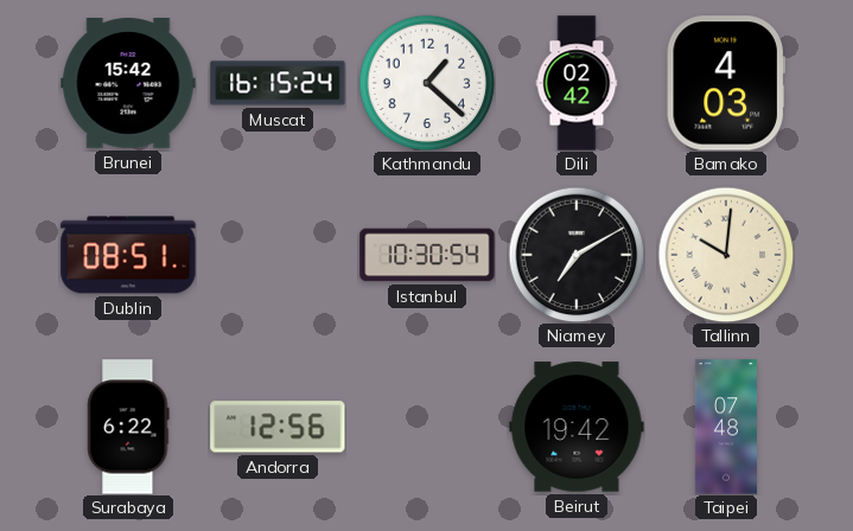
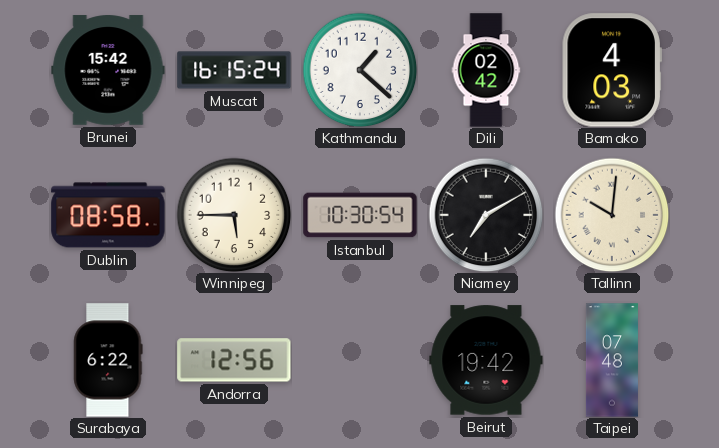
Dublin: 08:51 -> 08:58
Winnipeg: none -> 5:45
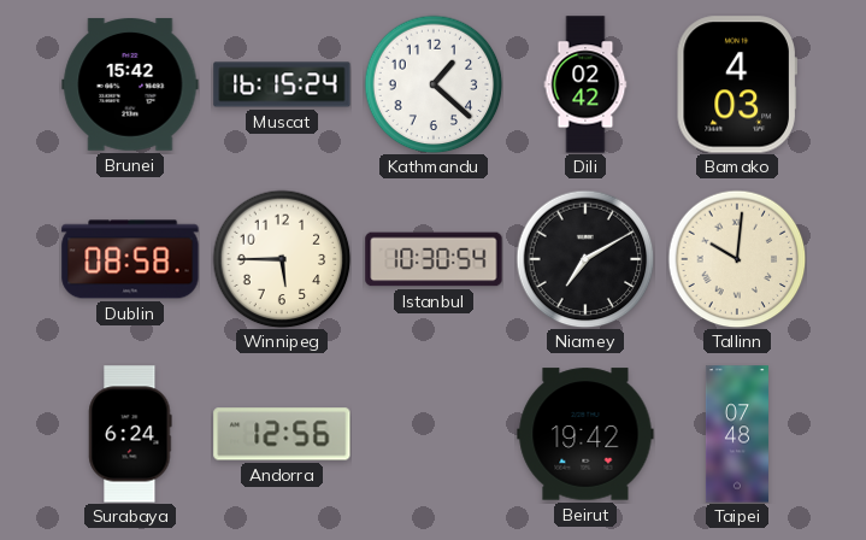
Surabaya: 6:22 -> 6:24
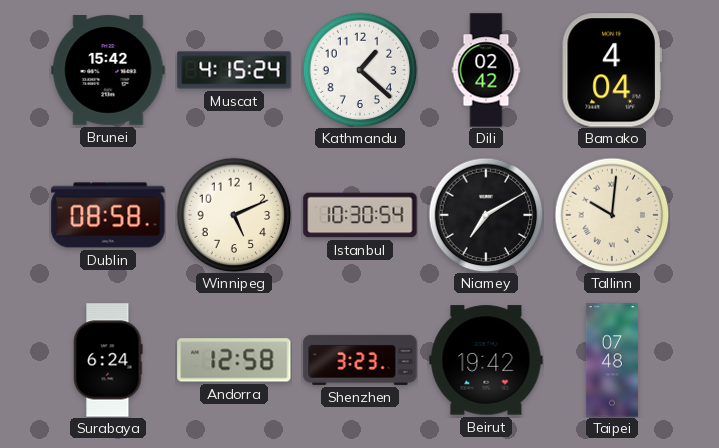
Muscat: 16:15 -> 4:15
Bamako: 4:03 -> 4:04
Winnipeg: 5:45 -> 5:11
Andorra: 12:56 -> 12:58
Shenzhen: none -> 3:23
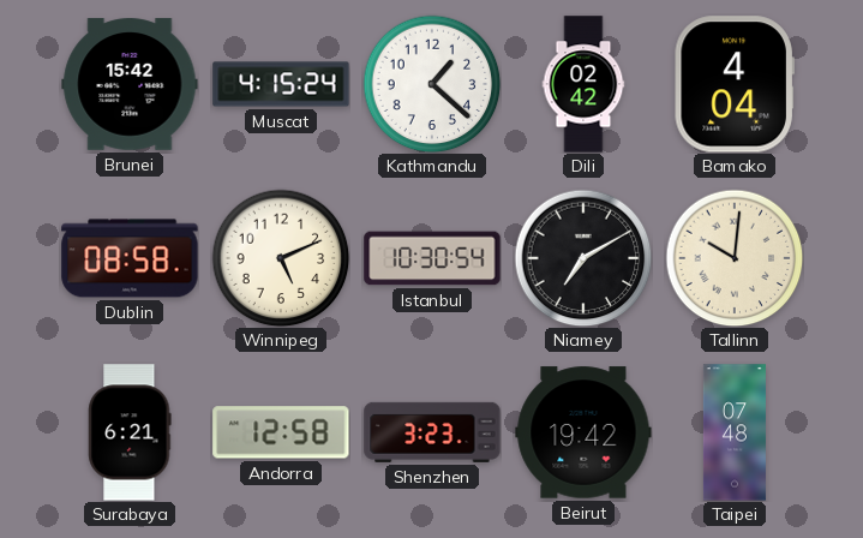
Surabaya: 6:24 -> 6:21
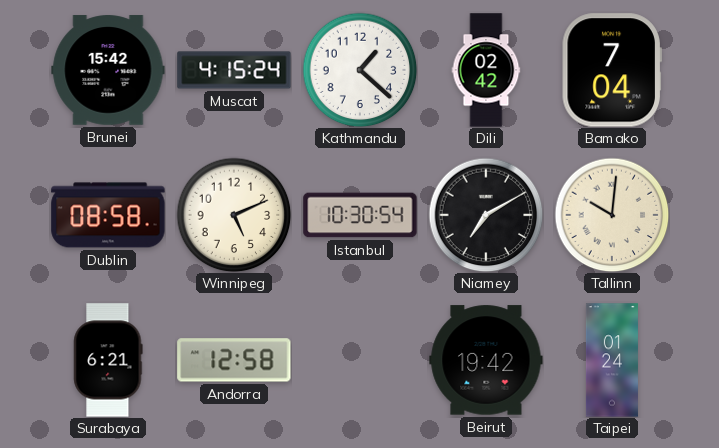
Bamako: 4:04 -> 7:04
Shenzhen: 3:23 -> none
Taipei: 07:48 -> 01:24
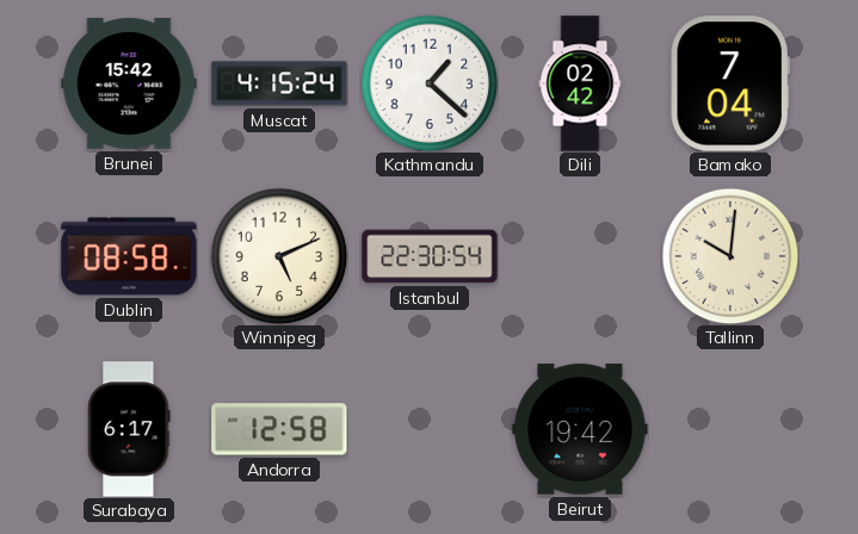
Istanbul: 10:30 -> 22:30
Niamey: 7:10 -> none
Surabaya: 6:21 -> 6:17
Taipei: 01:24 -> none
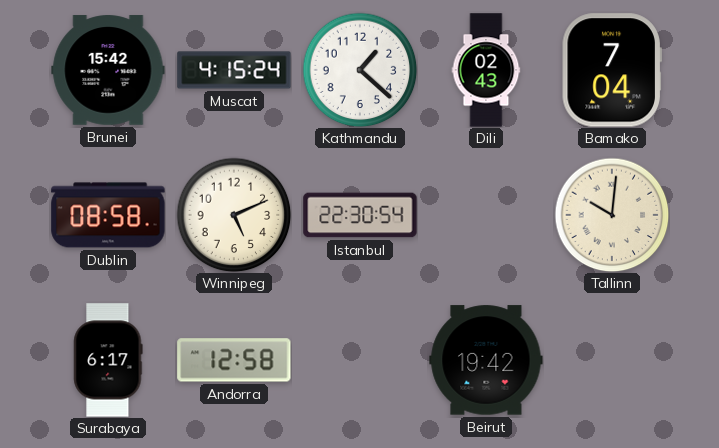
Dili: 02:42 -> 02:43
